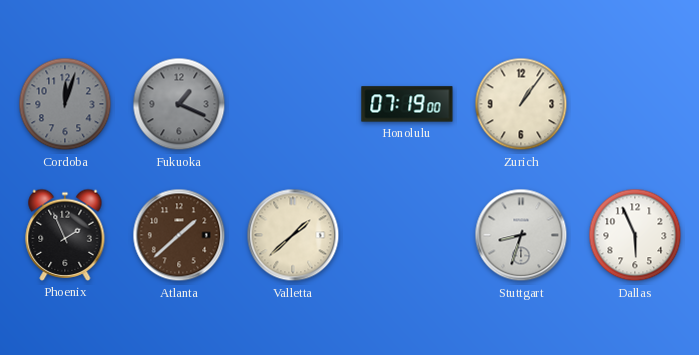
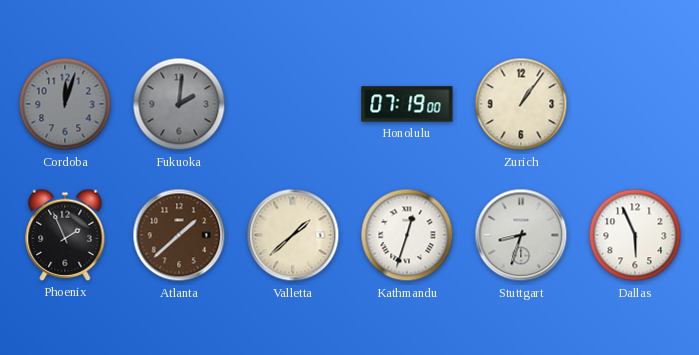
Fukuoka: 1:19 -> 2:01
Kathmandu: none -> 12:33
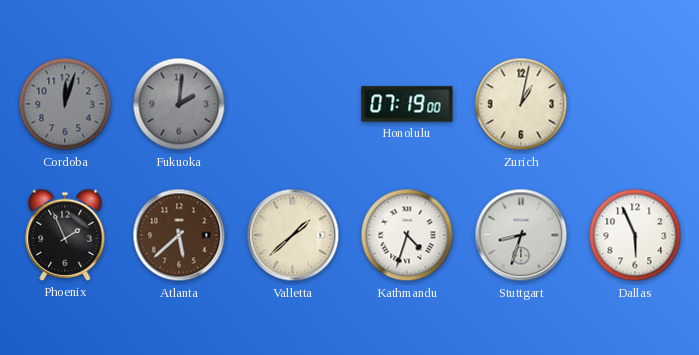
Zurich: 1:06 -> 1:02
Atlanta: 1:38 -> 5:38
Kathmandu: 12:33 -> 4:33
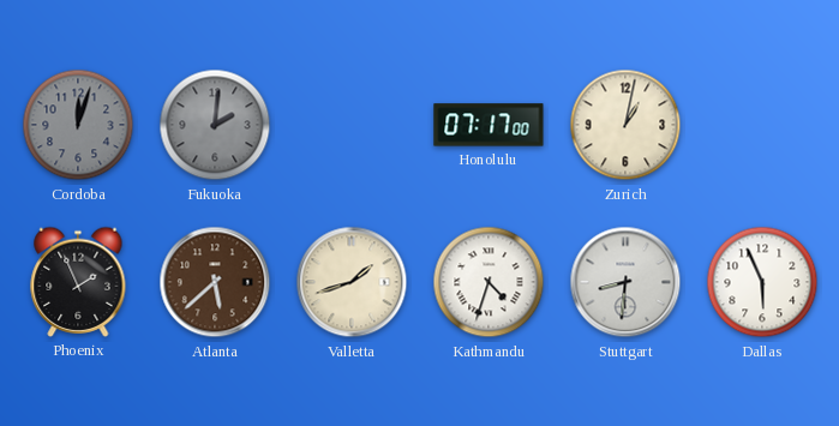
Honolulu: 07:19 -> 07:17
Valletta: 1:38 -> 1:42
Stuttgart: 8:33 -> 8:31
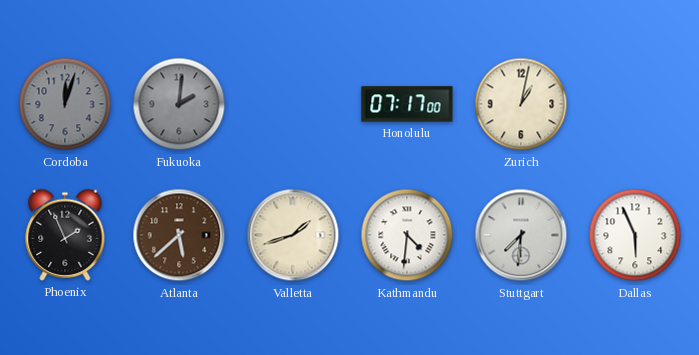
Kathmandu: 4:33 -> 4:31
Stuttgart: 8:31 -> 7:31
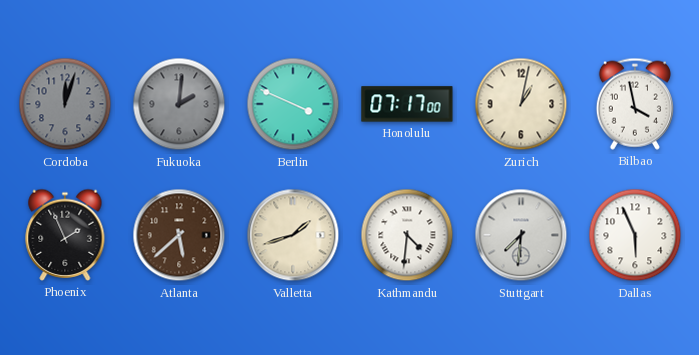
Berlin: none -> 3:49
Bilbao: none -> 3:58
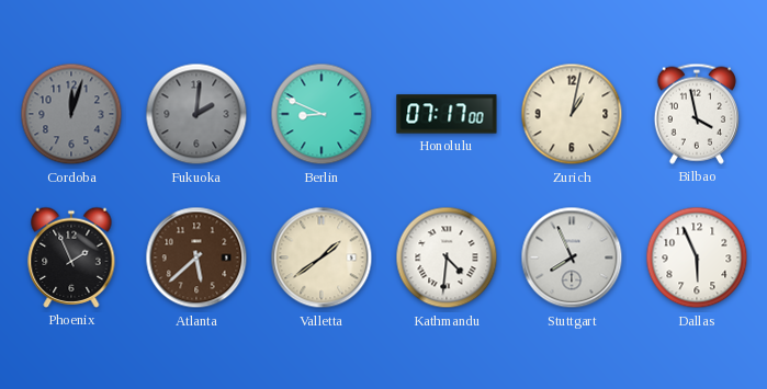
Berlin: 3:49 -> 8:49
Valletta: 1:42 -> 1:39
Stuttgart: 7:31 -> 7:56
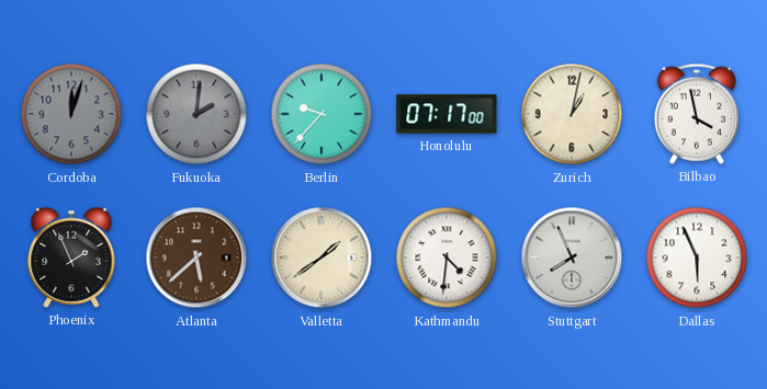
Berlin: 8:49 -> 9:37
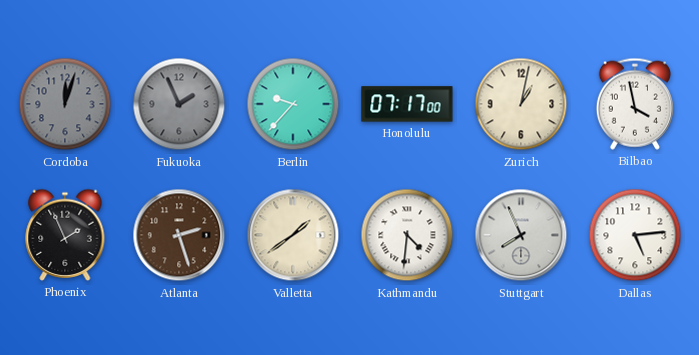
Fukuoka: 2:01 -> 1:56
Atlanta: 5:38 -> 2:27
Dallas: 5:56 -> 5:14
